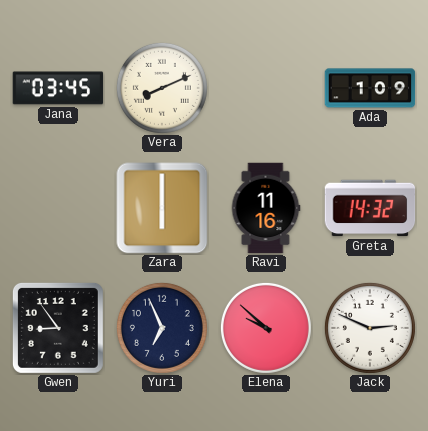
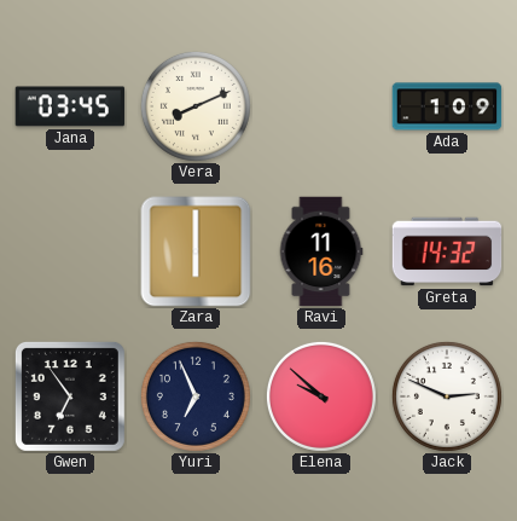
Gwen: 8:54 -> 6:54
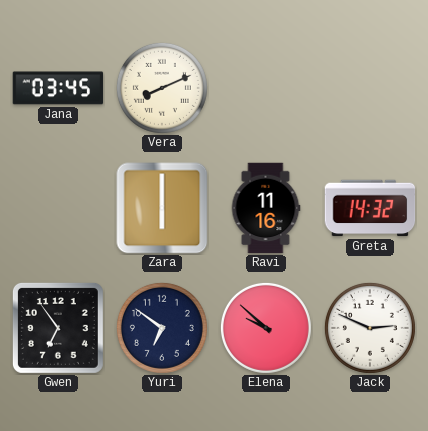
Ada: 1:09 -> none
Yuri: 6:56 -> 6:51
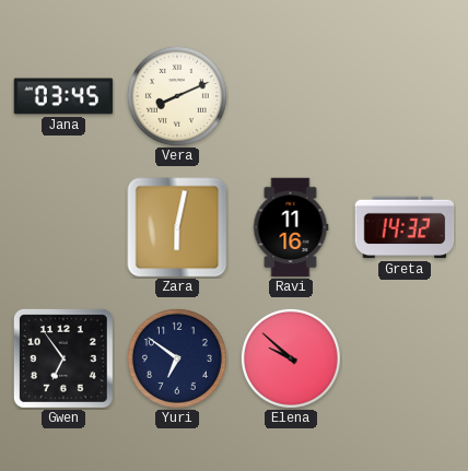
Zara: 6:00 -> 6:02
Jack: 2:49 -> none
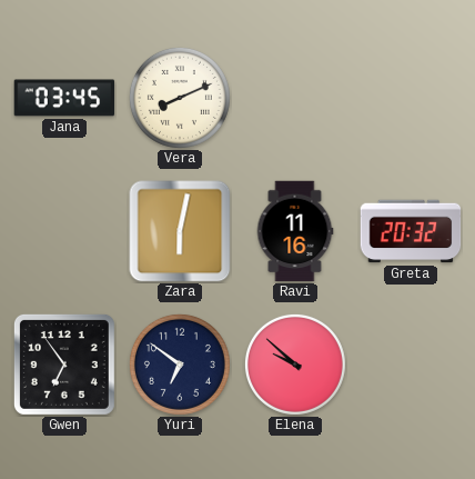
Greta: 14:32 -> 20:32
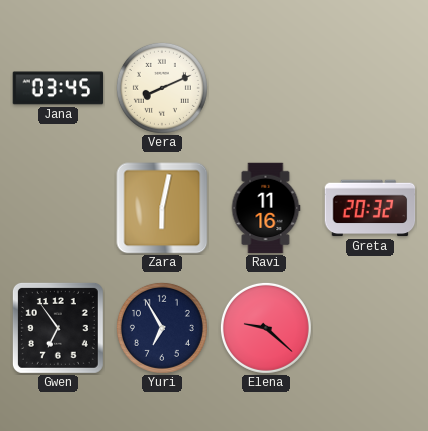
Yuri: 6:51 -> 6:55
Elena: 9:52 -> 9:22
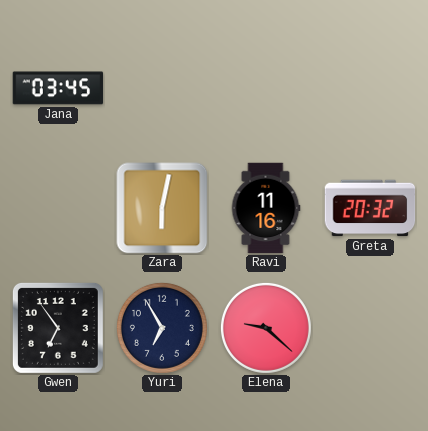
Vera: 8:11 -> none
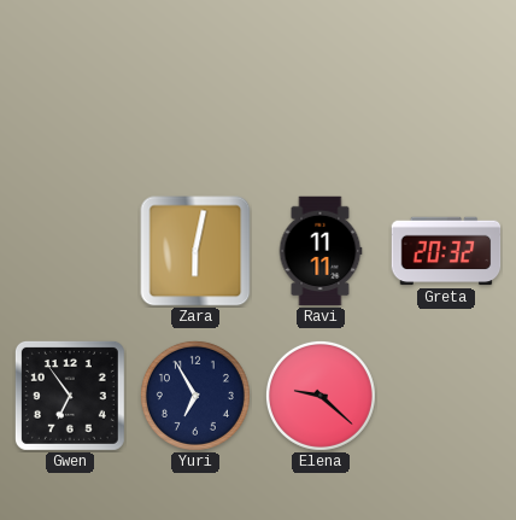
Jana: 03:45 -> none
Ravi: 11:16 -> 11:11
